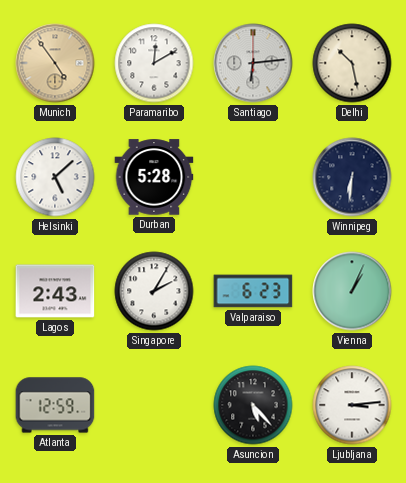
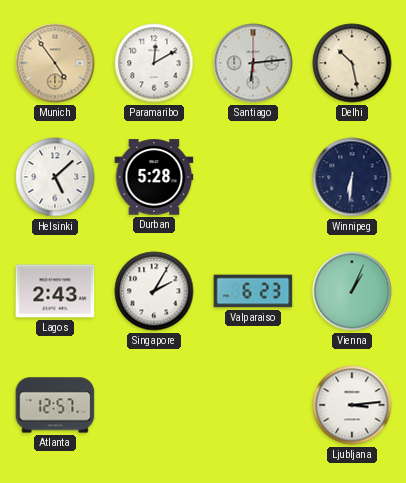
Atlanta: 12:59 -> 12:57
Asuncion: 5:23 -> none
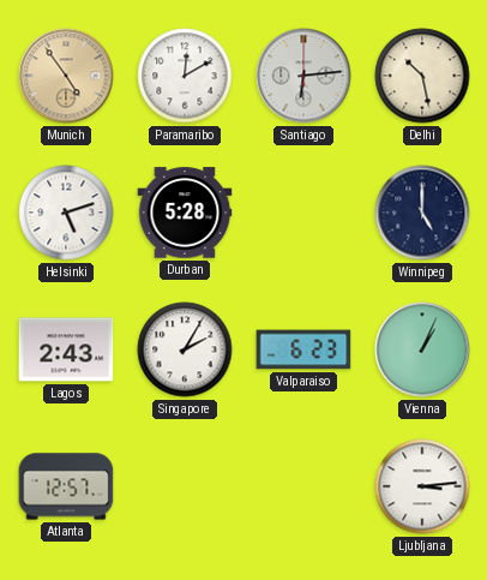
Helsinki: 5:08 -> 5:12
Winnipeg: 6:31 -> 5:00
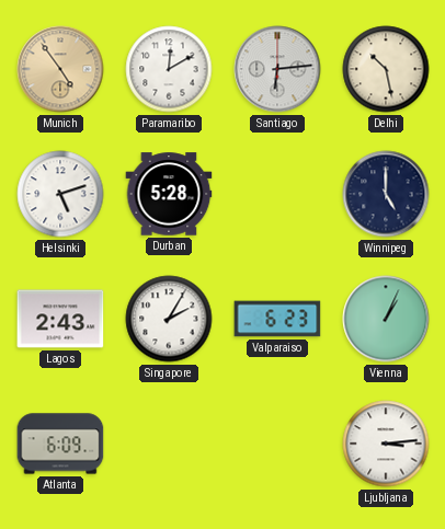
Atlanta: 12:57 -> 6:09
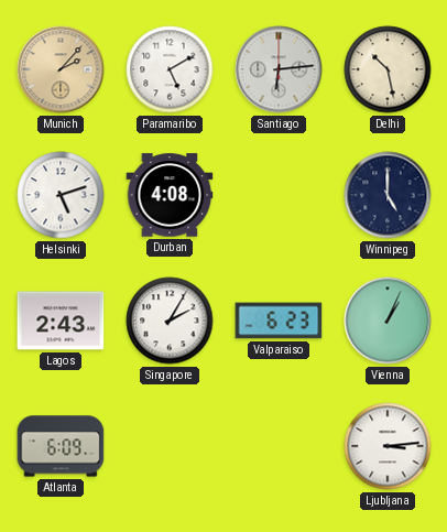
Munich: 4:54 -> 2:07
Paramaribo: 12:10 -> 5:10
Durban: 5:28 -> 4:08
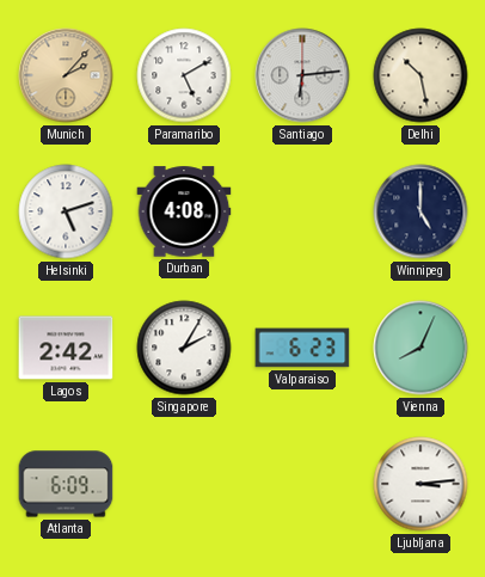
Lagos: 2:43 -> 2:42
Vienna: 1:04 -> 8:04
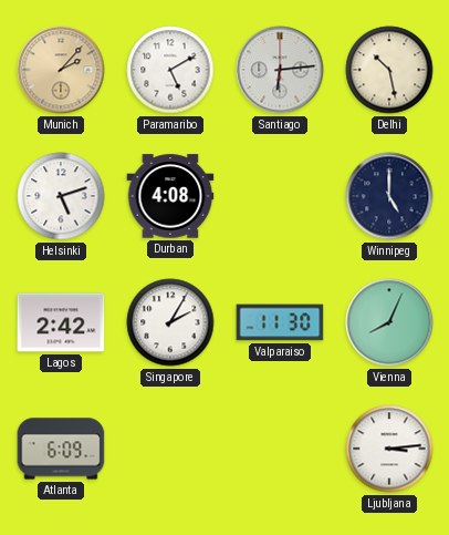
Valparaiso: 6:23 -> 11:30
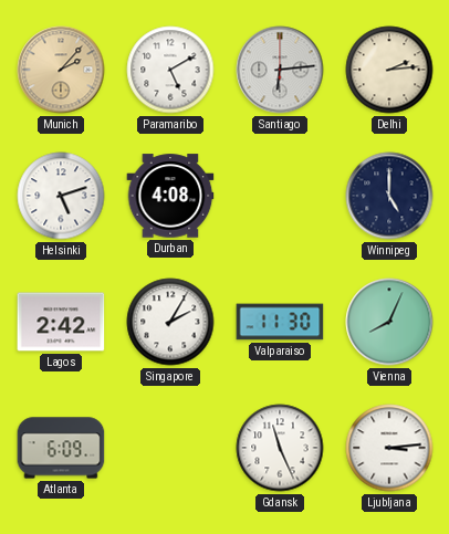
Delhi: 10:28 -> 2:14
Gdansk: none -> 11:26
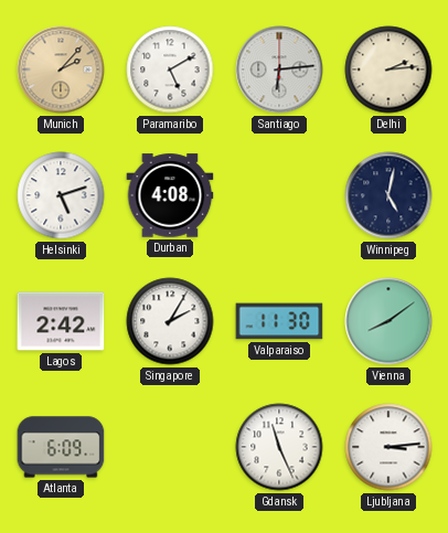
Winnipeg: 5:00 -> 5:02
Vienna: 8:04 -> 8:09
